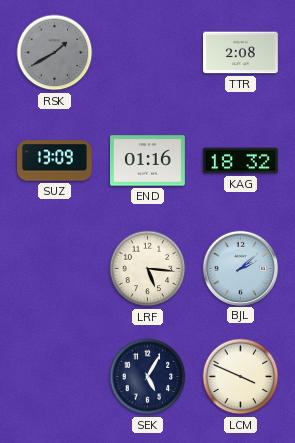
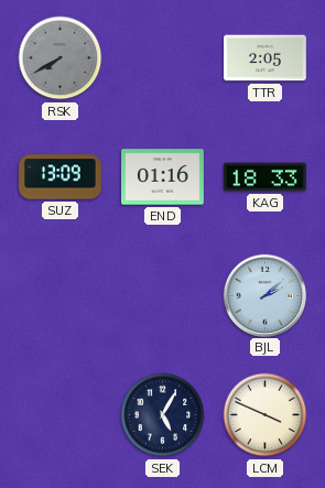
RSK: 1:40 -> 7:40
TTR: 2:08 -> 2:05
KAG: 18:32 -> 18:33
LRF: 5:16 -> none
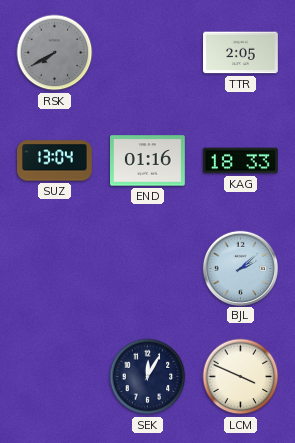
SUZ: 13:09 -> 13:04
SEK: 5:05 -> 12:05
